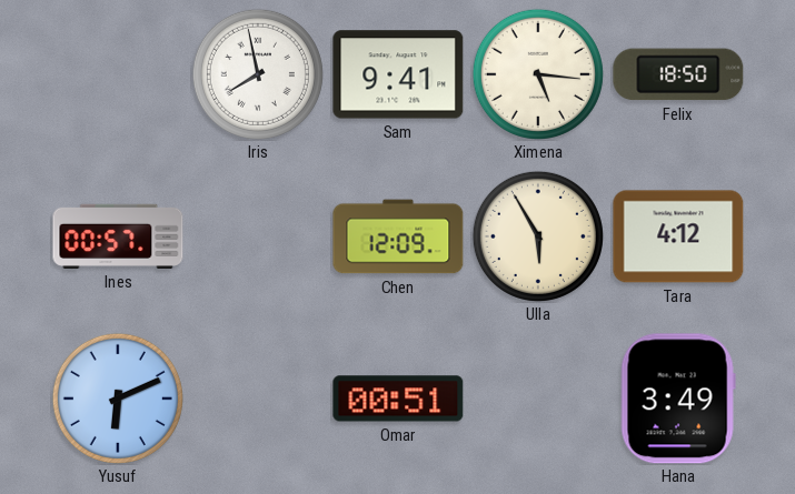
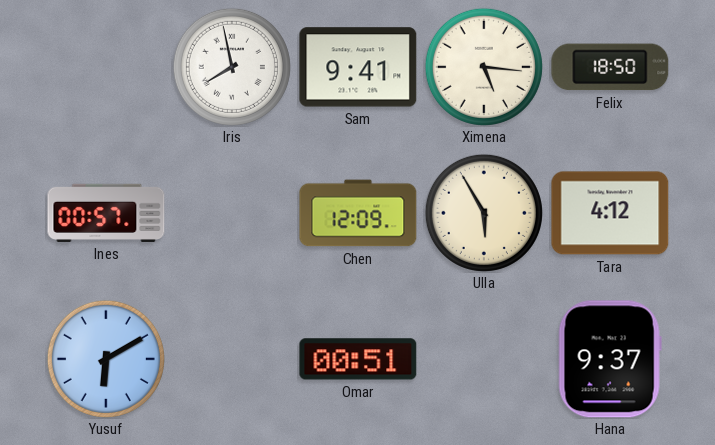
Yusuf: 6:11 -> 6:10
Hana: 3:49 -> 9:37
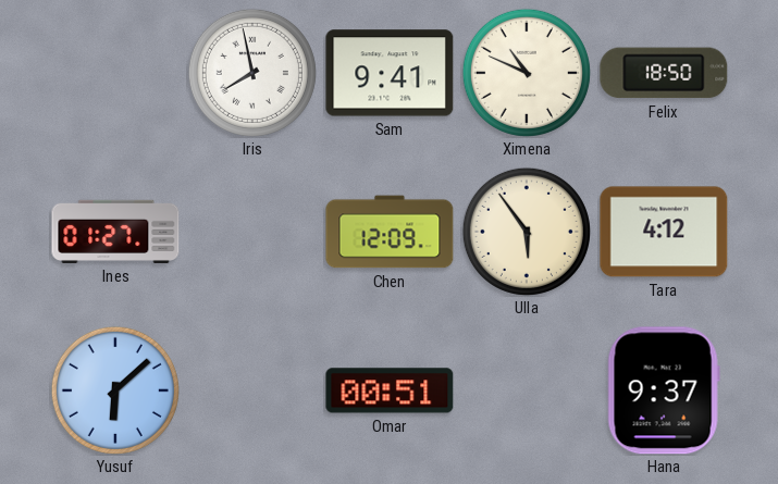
Ximena: 5:16 -> 10:49
Ines: 00:57 -> 01:27
Ulla: 5:55 -> 5:54
Yusuf: 6:10 -> 6:08
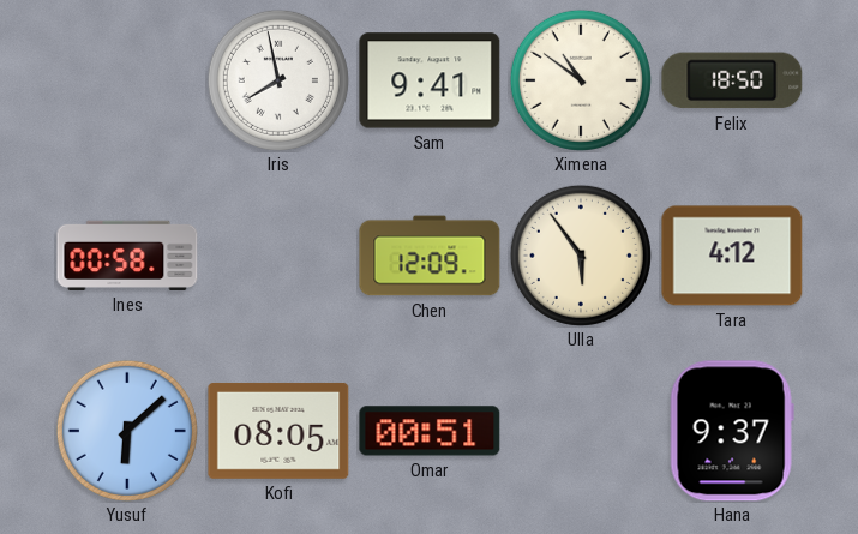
Ximena: 10:49 -> 10:51
Ines: 01:27 -> 00:58
Kofi: none -> 08:05
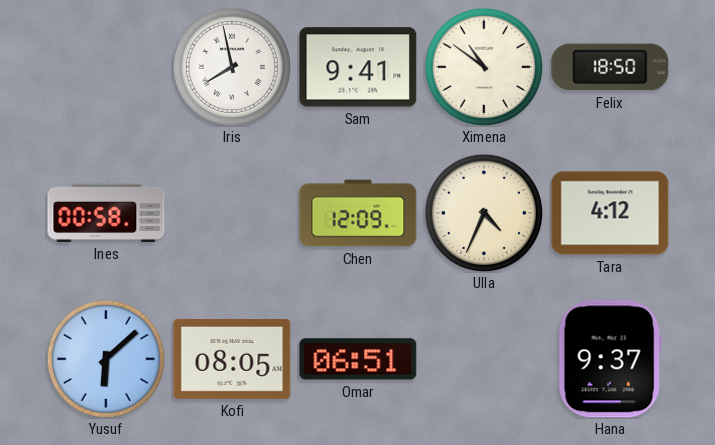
Ulla: 5:54 -> 4:34
Omar: 00:51 -> 06:51
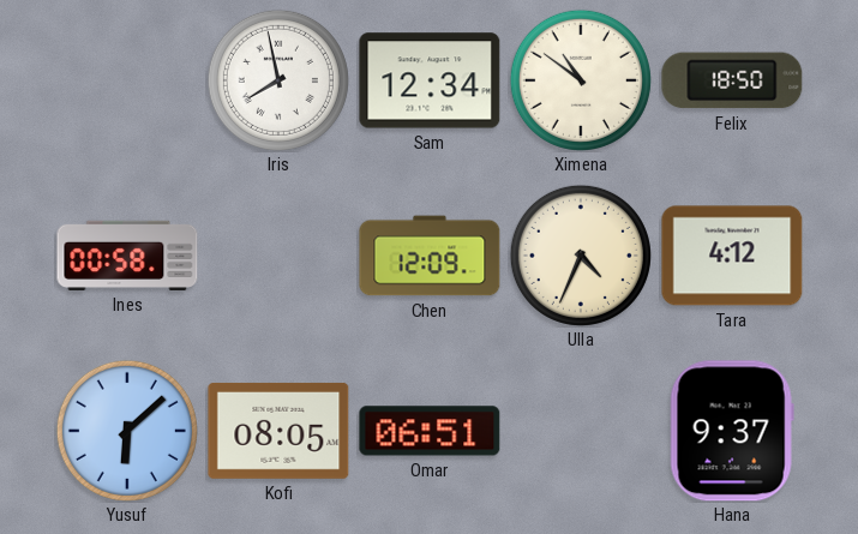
Sam: 9:41 -> 12:34
